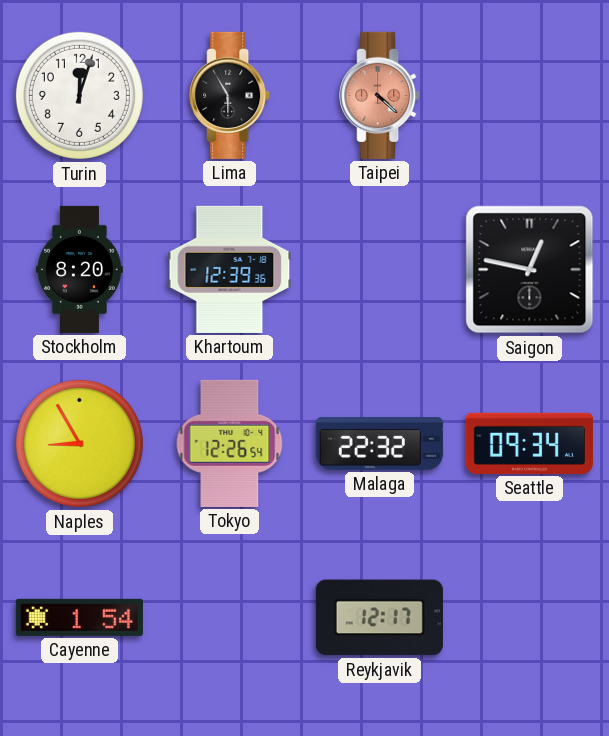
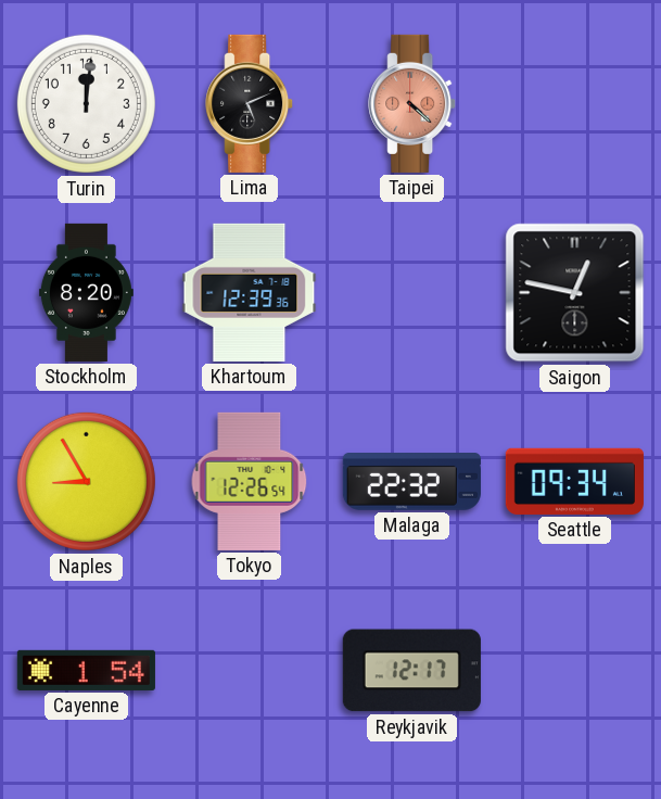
Turin: 12:03 -> 12:01
Lima: 5:55 -> 5:11
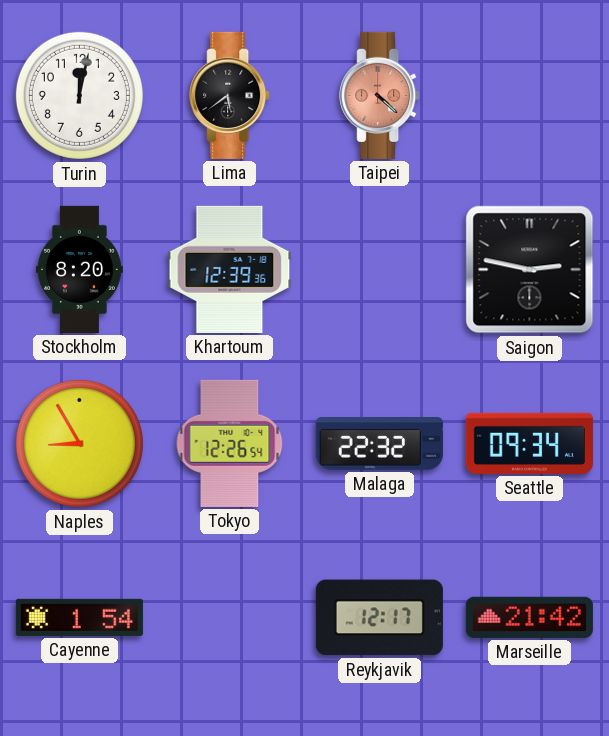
Turin: 12:01 -> 12:02
Lima: 5:11 -> 5:39
Saigon: 12:47 -> 2:47
Marseille: none -> 21:42
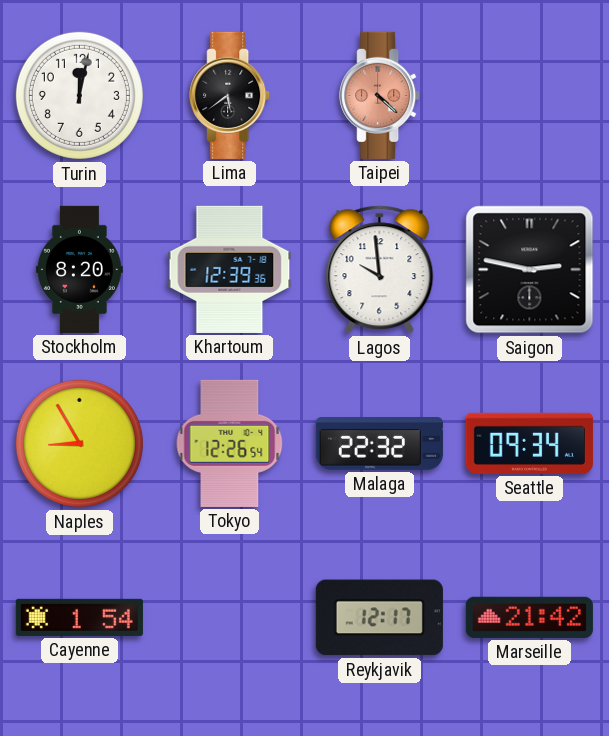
Lagos: none -> 9:59
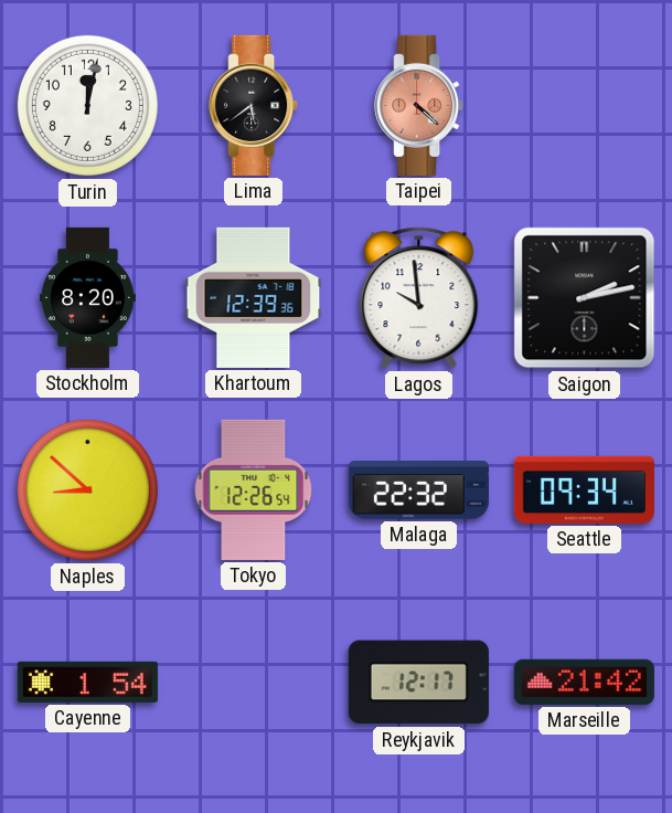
Saigon: 2:47 -> 2:13
Naples: 8:55 -> 8:52
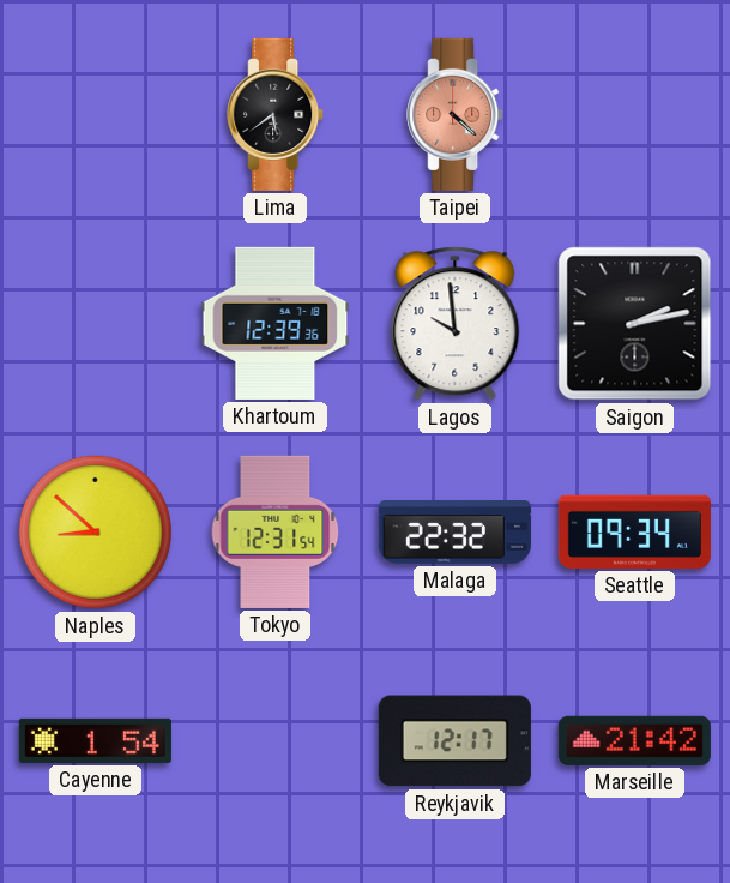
Turin: 12:02 -> none
Stockholm: 8:20 -> none
Tokyo: 12:26 -> 12:31
